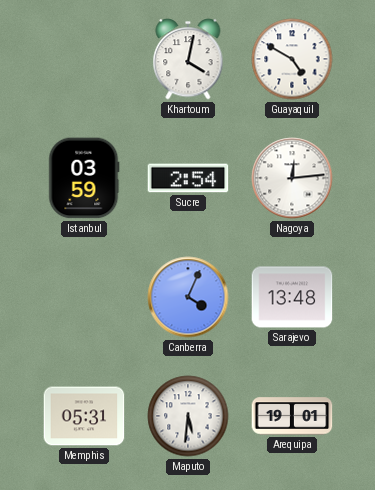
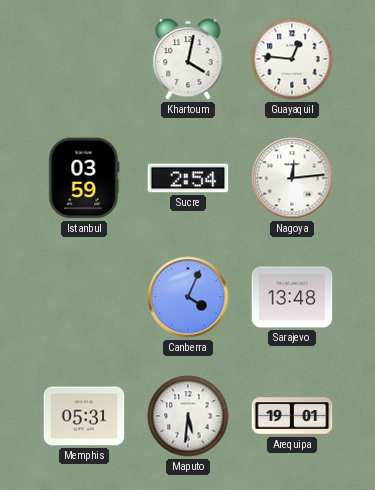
Guayaquil: 4:50 -> 12:46
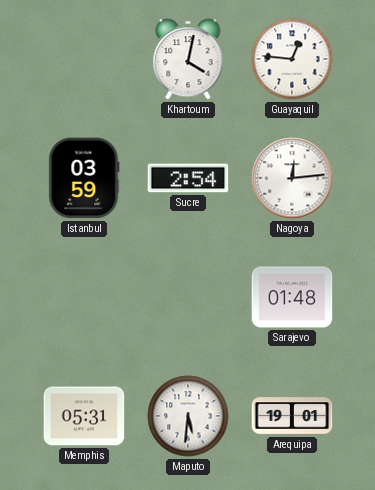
Canberra: 4:04 -> none
Sarajevo: 13:48 -> 01:48
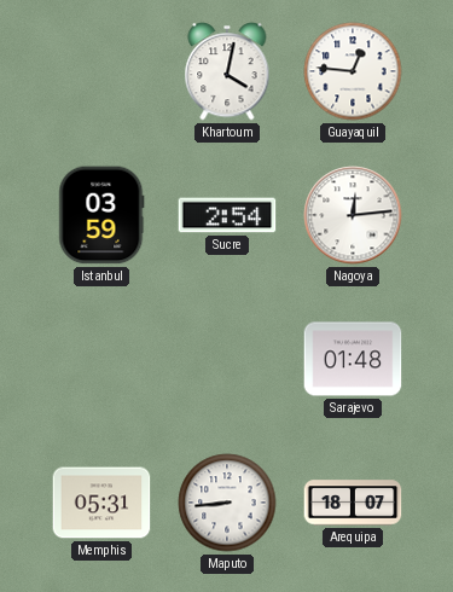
Maputo: 5:31 -> 8:44
Arequipa: 19:01 -> 18:07
